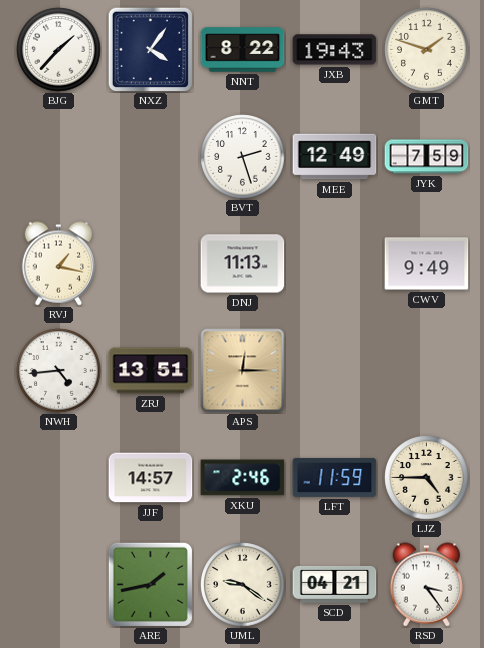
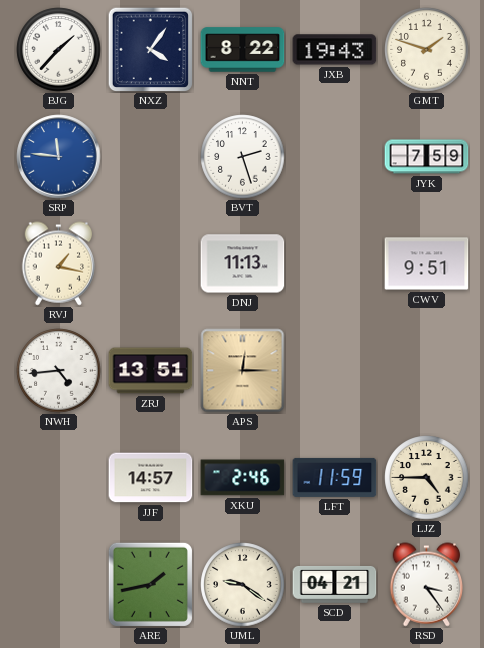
SRP: none -> 11:46
MEE: 12:49 -> none
CWV: 9:49 -> 9:51
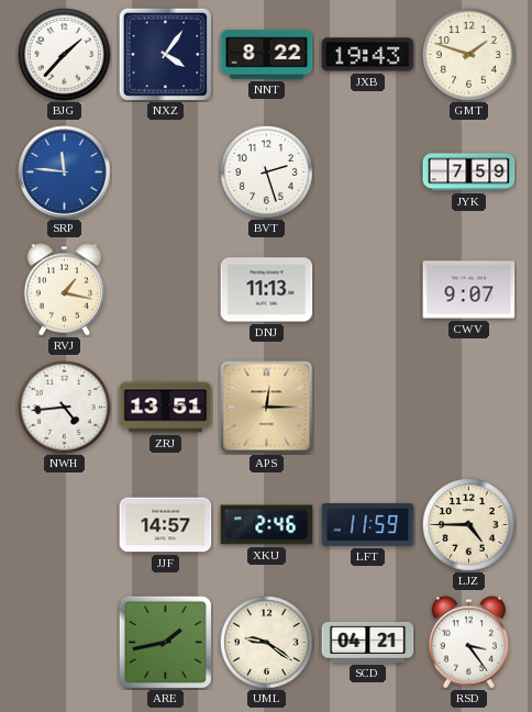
CWV: 9:51 -> 9:07
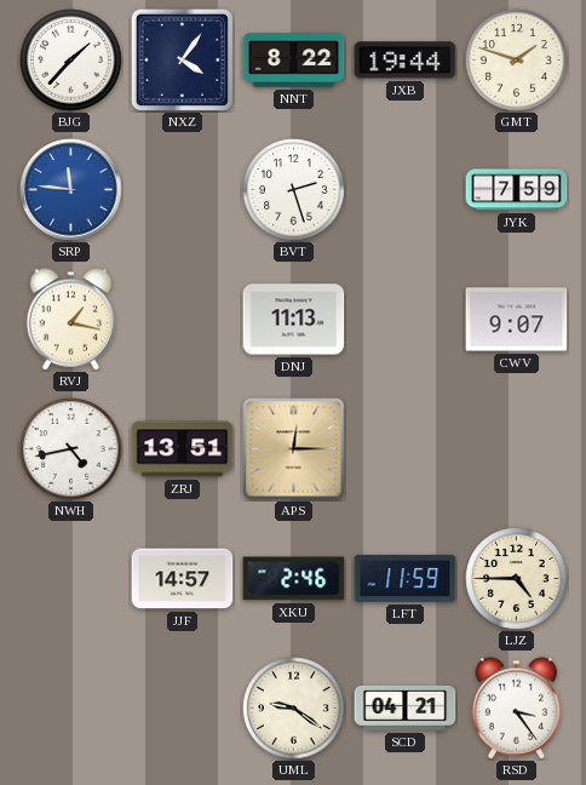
JXB: 19:43 -> 19:44
NWH: 4:44 -> 4:43
ARE: 1:43 -> none
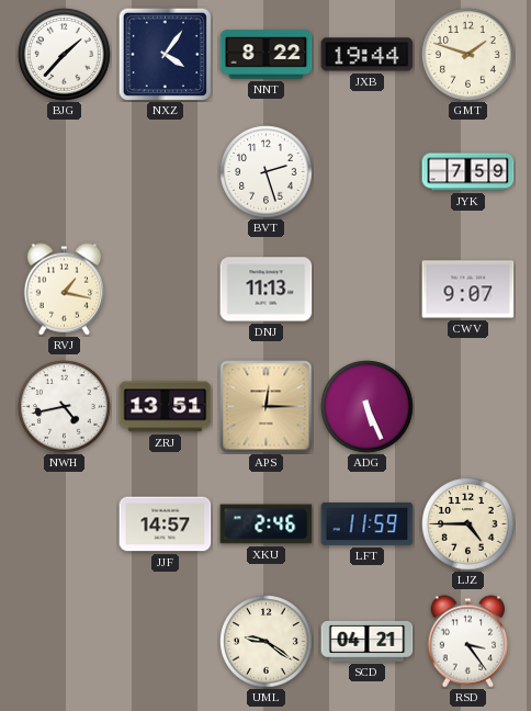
SRP: 11:46 -> none
ADG: none -> 5:26
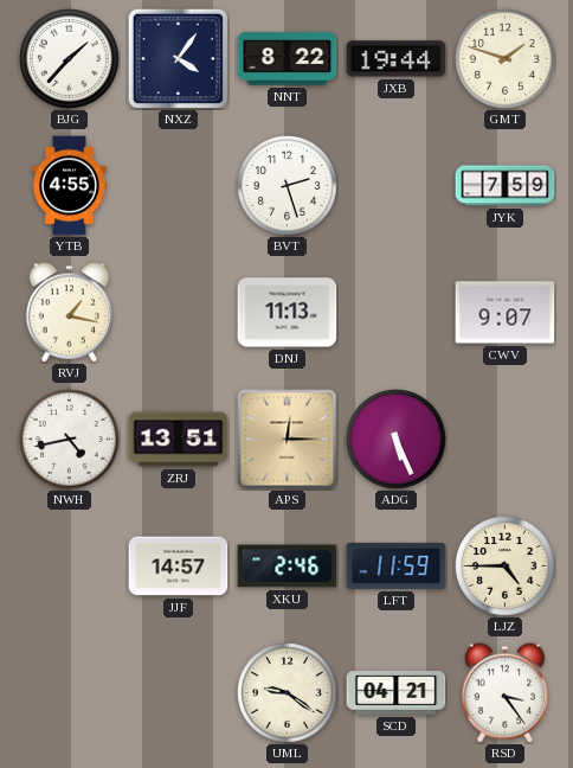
YTB: none -> 4:55
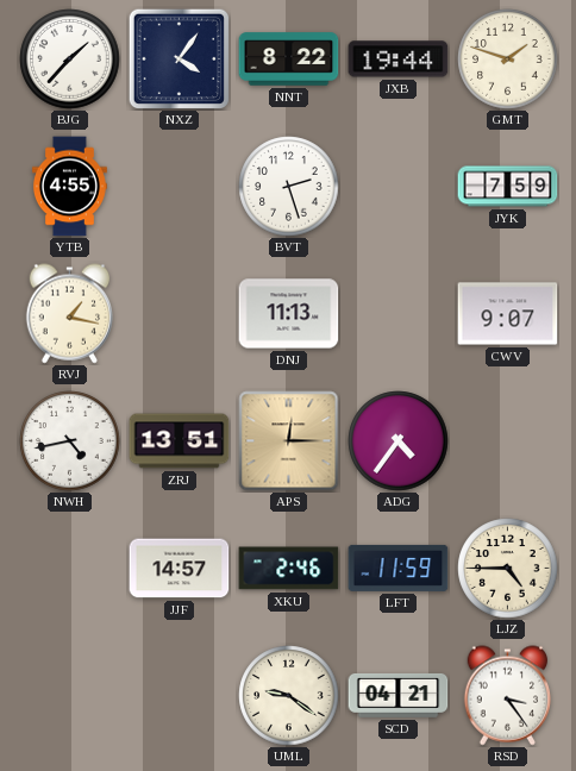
ADG: 5:26 -> 4:36
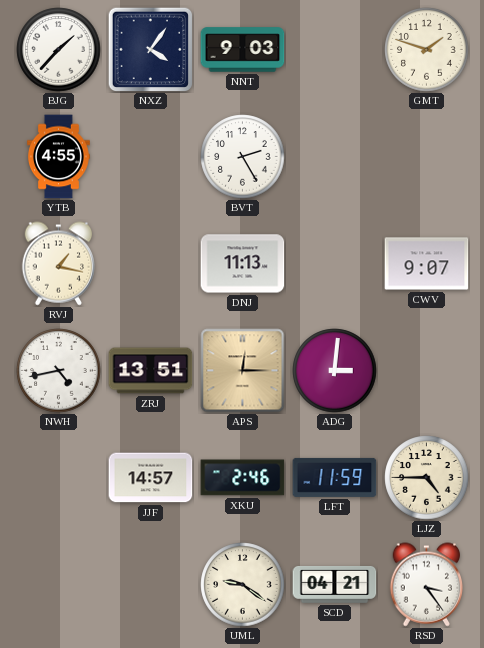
NNT: 8:22 -> 9:03
JXB: 19:44 -> none
BVT: 2:27 -> 2:25
JYK: 7:59 -> none
ADG: 4:36 -> 3:01
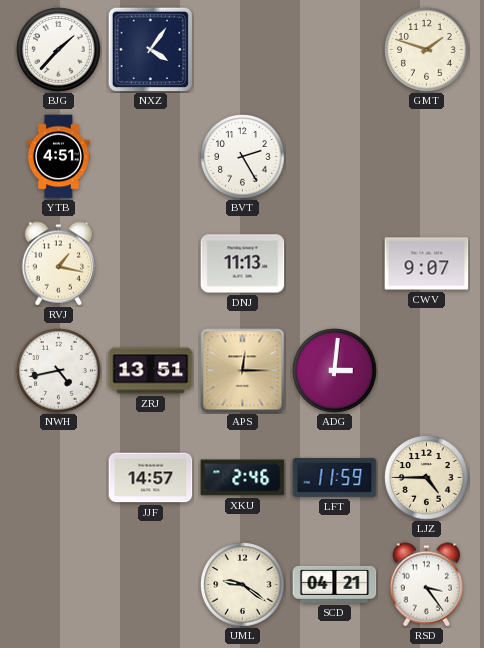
NNT: 9:03 -> none
YTB: 4:55 -> 4:51
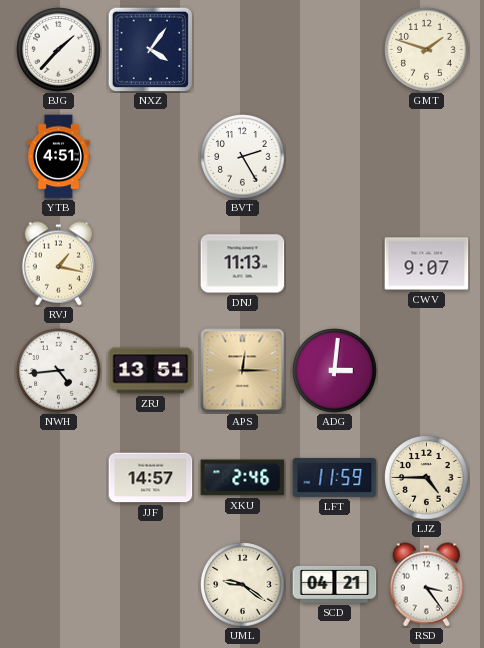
NWH: 4:43 -> 4:44
